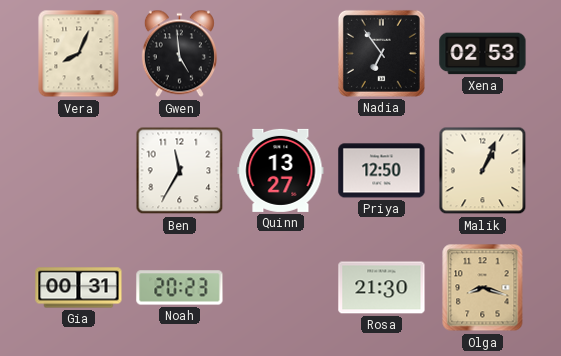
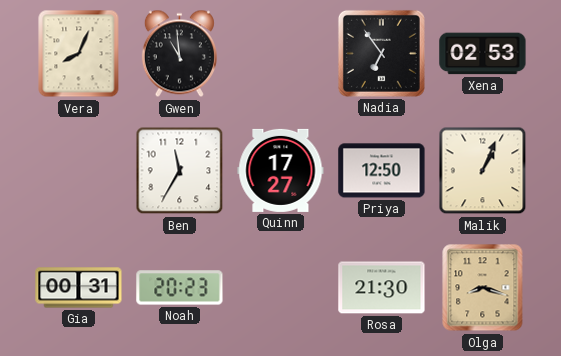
Gwen: 4:59 -> 10:59
Quinn: 13:27 -> 17:27
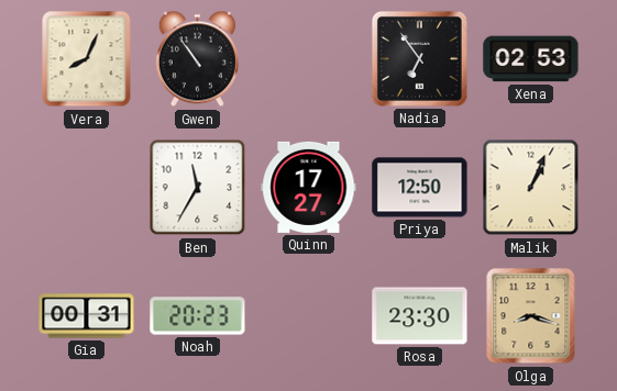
Gwen: 10:59 -> 10:54
Rosa: 21:30 -> 23:30
